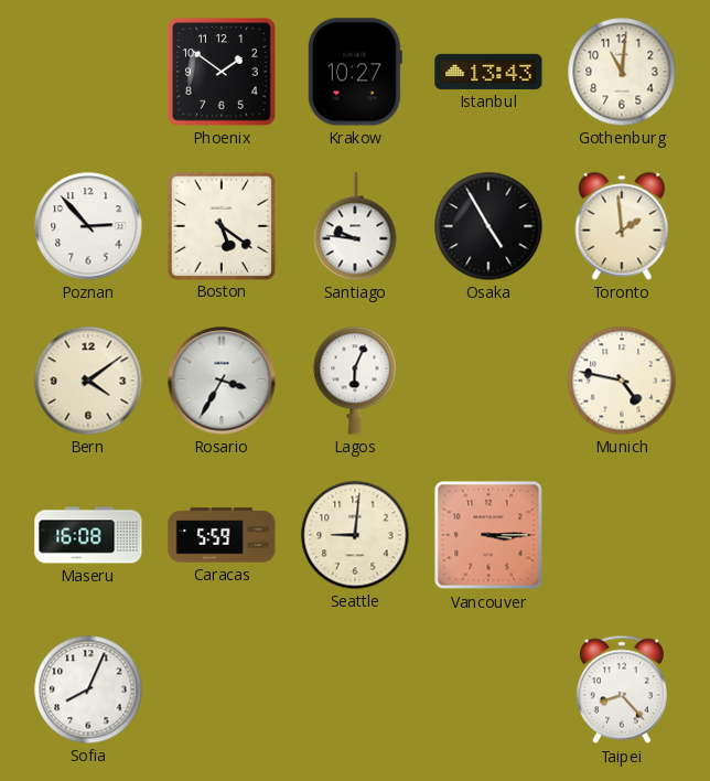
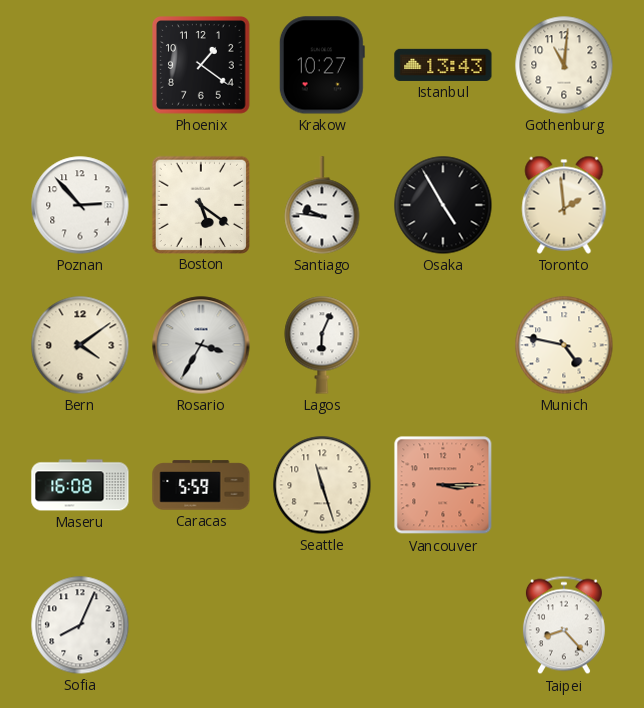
Phoenix: 1:51 -> 1:21
Seattle: 9:01 -> 11:27
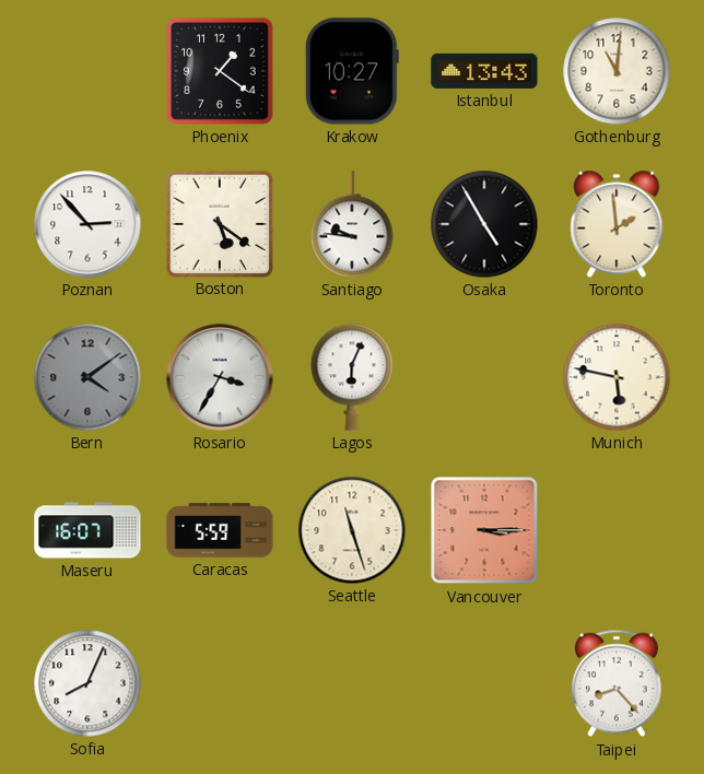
Bern dial: cream -> grey
Munich: 4:47 -> 5:47
Maseru: 16:08 -> 16:07
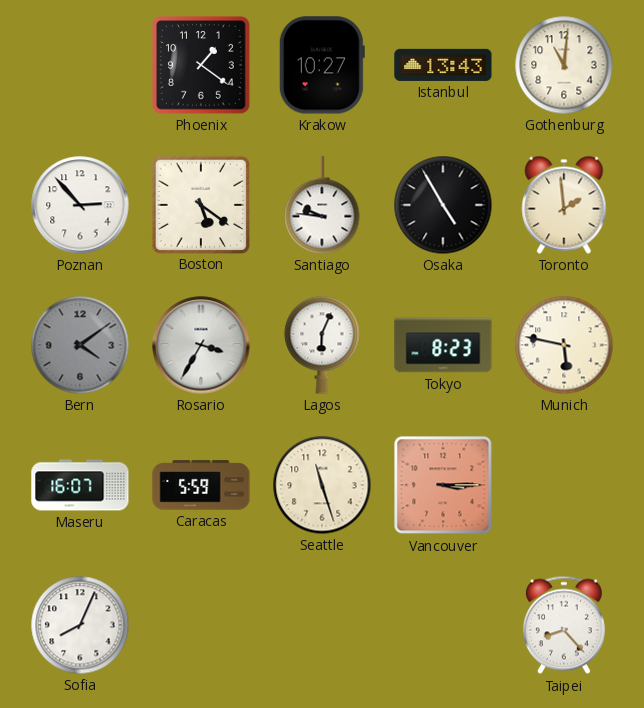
Tokyo: none -> 8:23
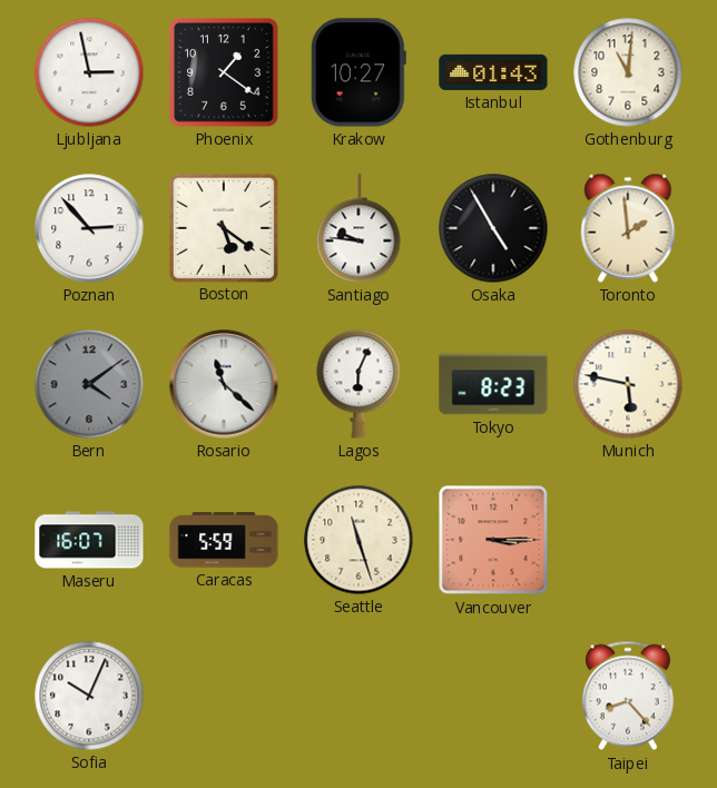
Ljubljana: none -> 2:58
Istanbul: 13:43 -> 01:43
Rosario: 3:35 -> 11:22
Sofia: 8:04 -> 10:04
